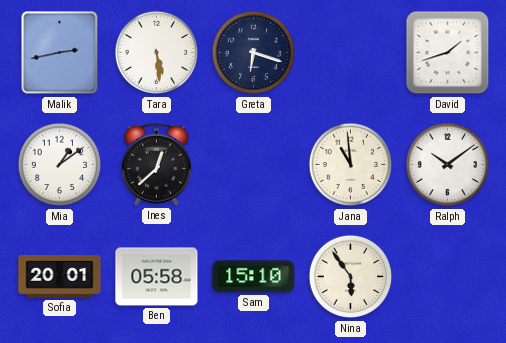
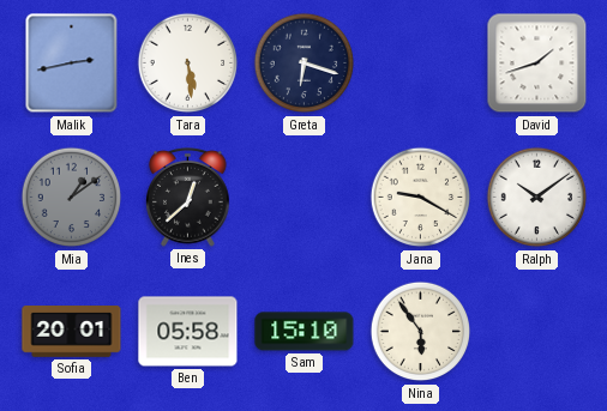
Mia dial: white -> grey
Jana: 10:59 -> 9:20
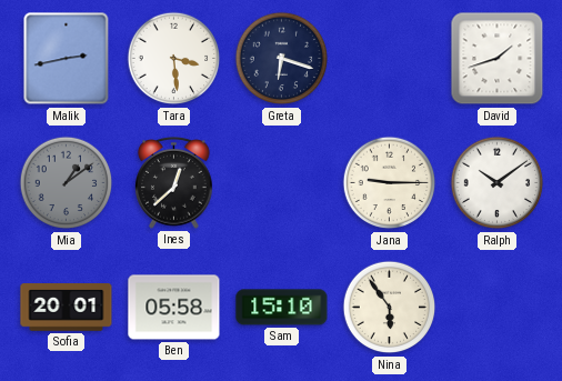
Tara: 5:29 -> 3:29
Jana: 9:20 -> 9:15
